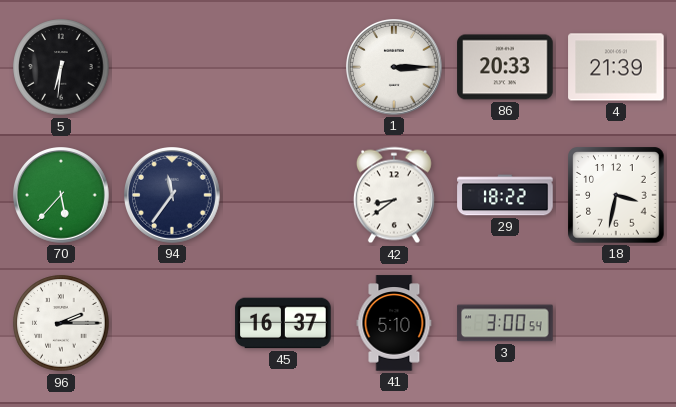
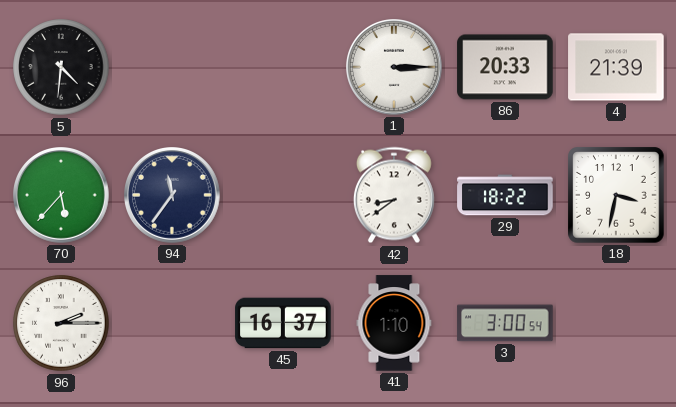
5: 6:31 -> 4:31
41: 5:10 -> 1:10
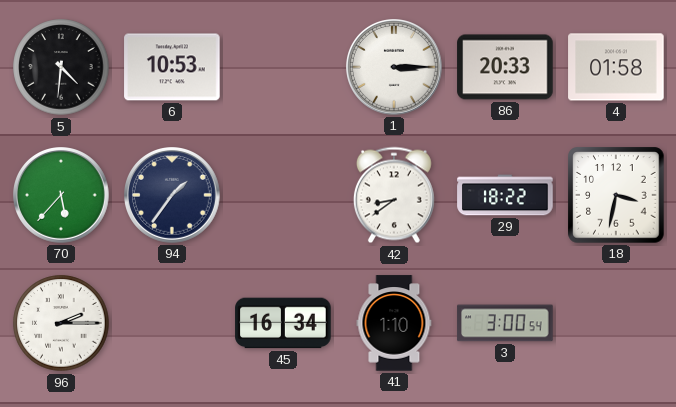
6: none -> 10:53
4: 21:39 -> 01:58
94: 11:36 -> 1:36
45: 16:37 -> 16:34
